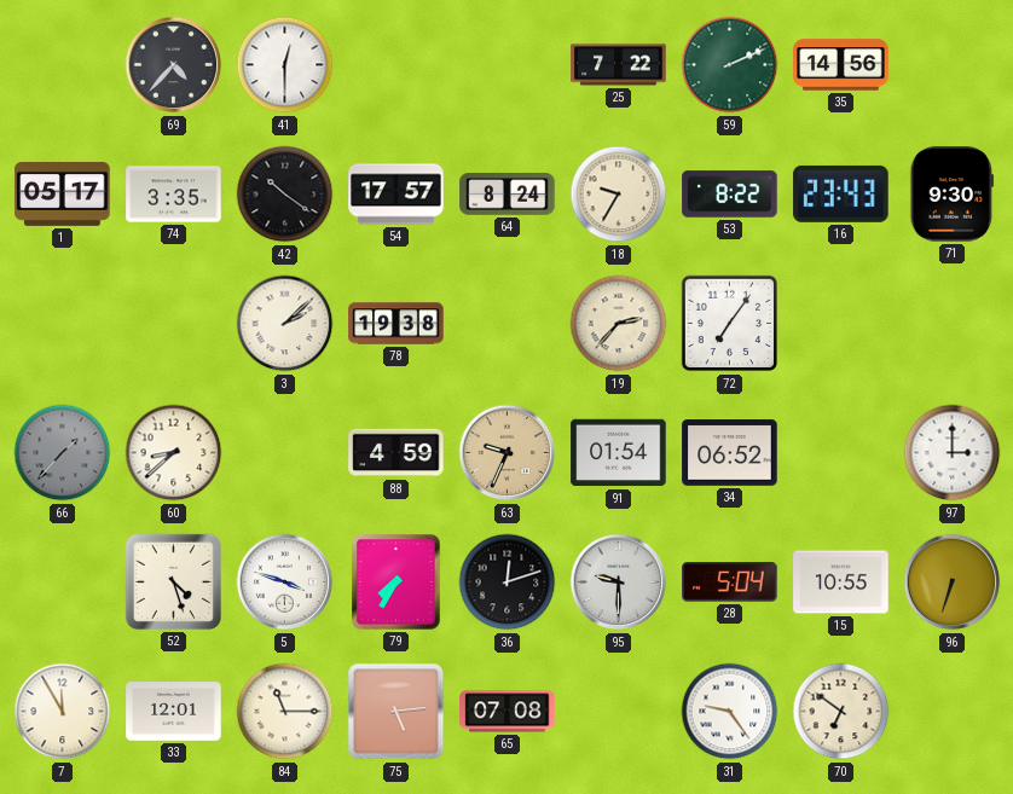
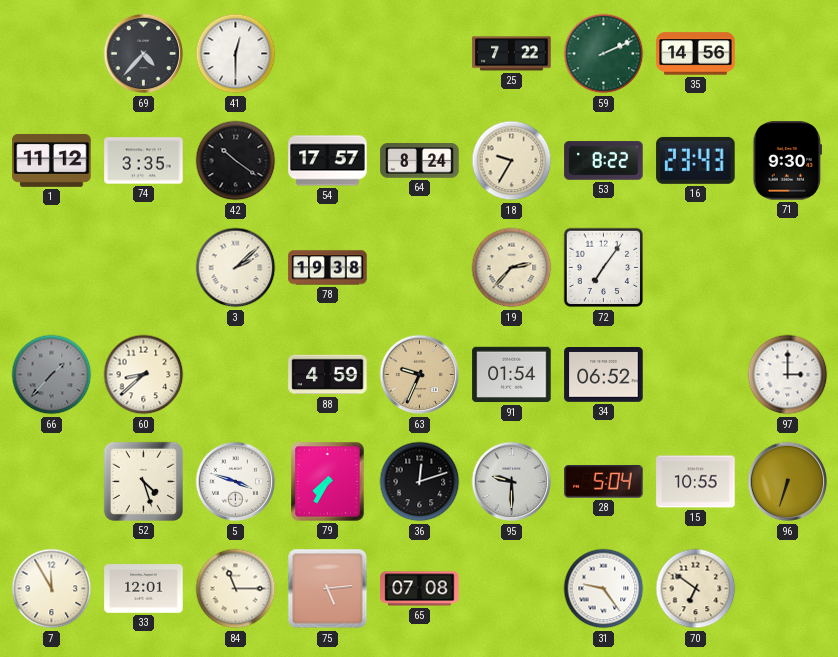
1: 05:17 -> 11:12
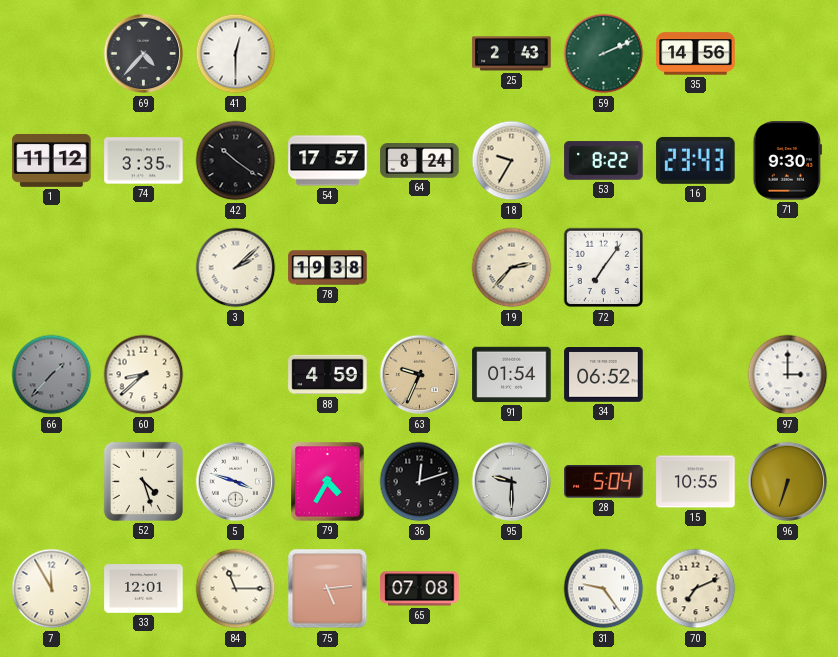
25: 7:22 -> 2:43
79: 7:35 -> 4:35
70: 6:51 -> 7:11
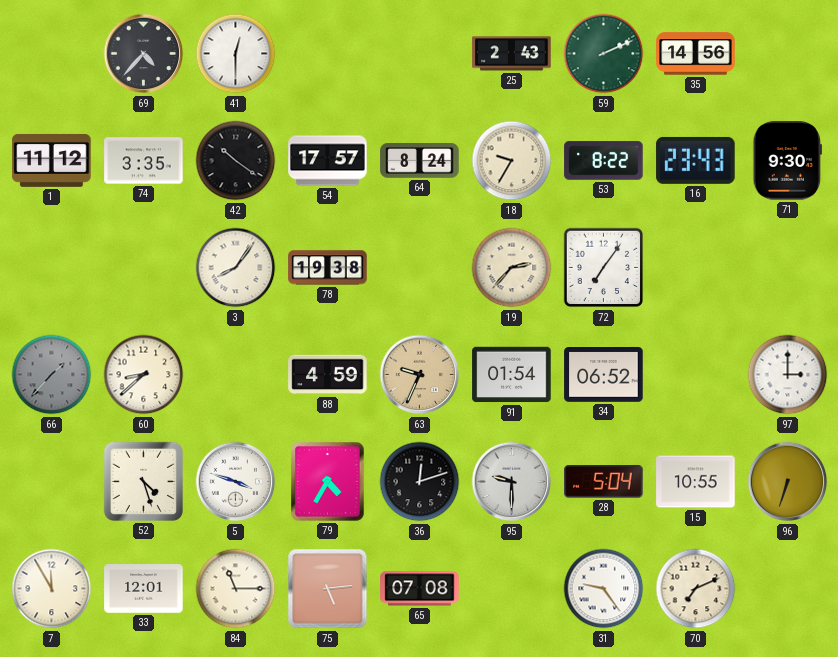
3: 2:08 -> 8:06
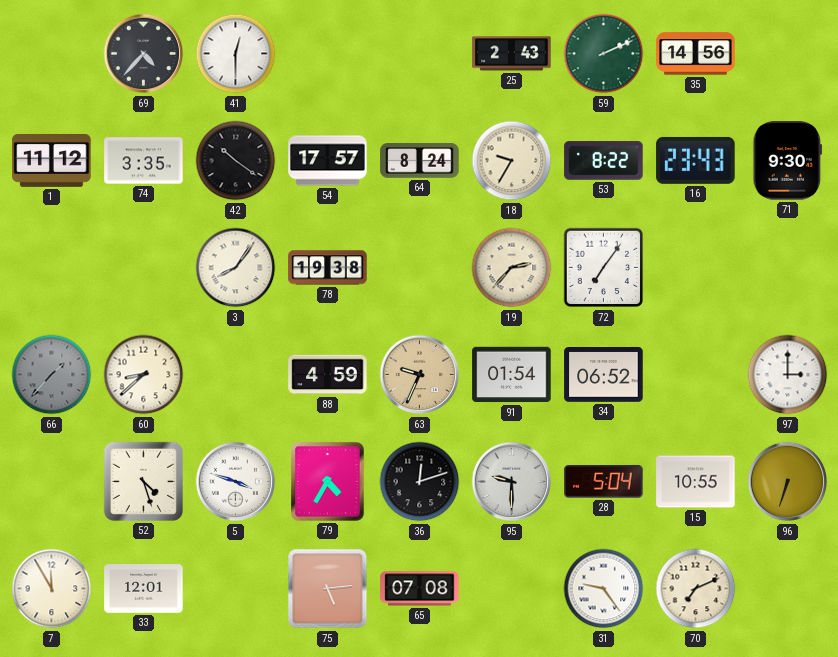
84: 11:15 -> none
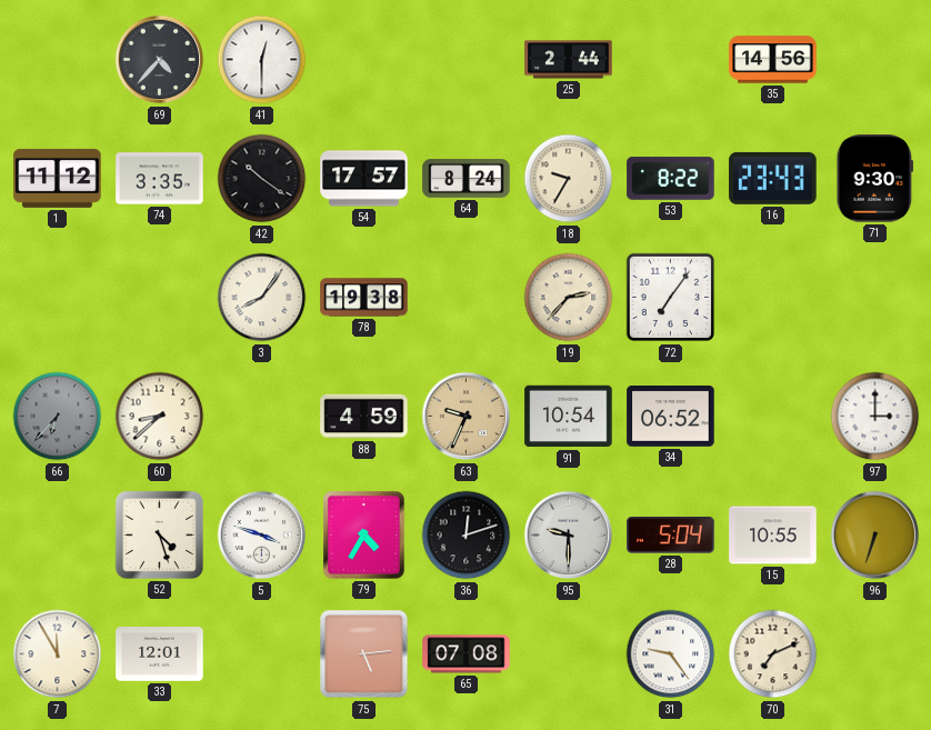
25: 2:43 -> 2:44
59: 2:11 -> none
66: 1:37 -> 6:37
91: 01:54 -> 10:54
